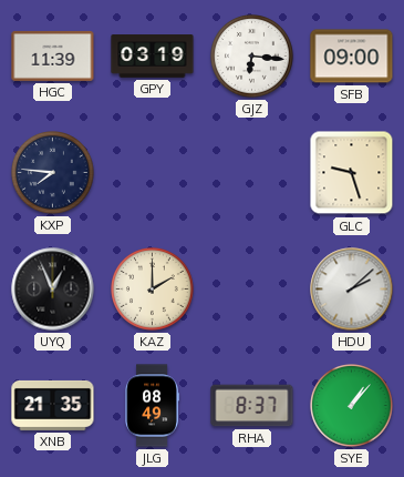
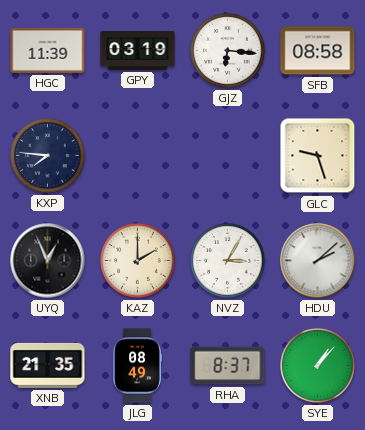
SFB: 09:00 -> 08:58
NVZ: none -> 3:05
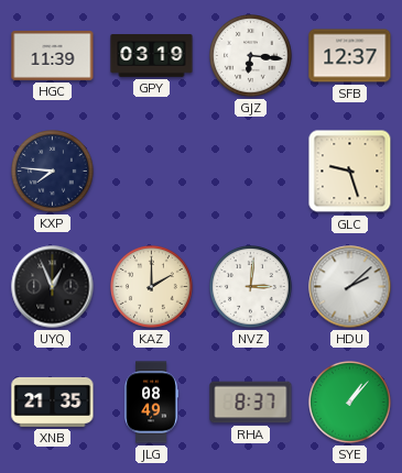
SFB: 08:58 -> 12:37
NVZ: 3:05 -> 3:01
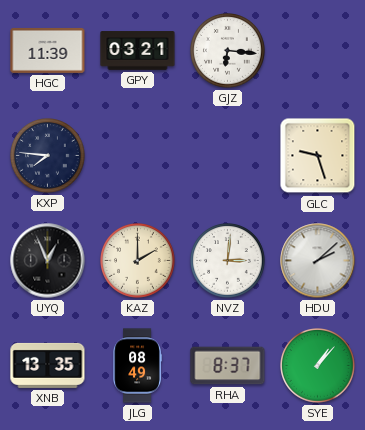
GPY: 03:19 -> 03:21
SFB: 12:37 -> none
XNB: 21:35 -> 13:35
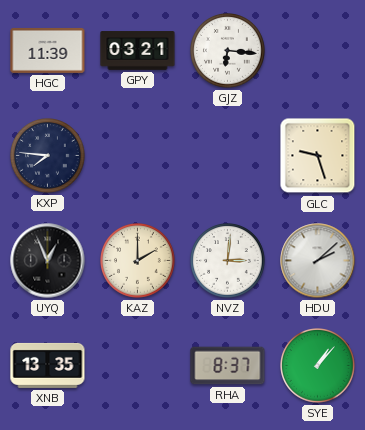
JLG: 08:49 -> none
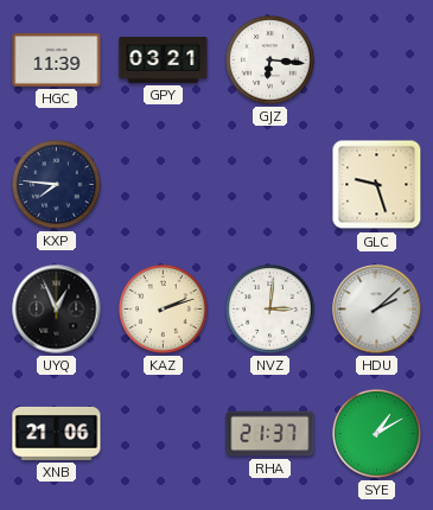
KAZ: 2:00 -> 2:12
XNB: 13:35 -> 21:06
RHA: 8:37 -> 21:37
SYE: 1:07 -> 1:10
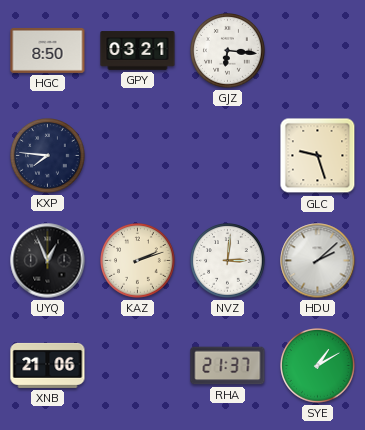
HGC: 11:39 -> 8:50
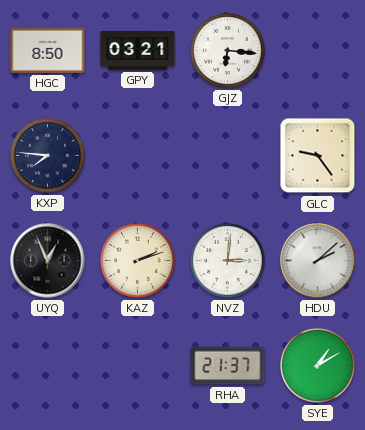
GLC: 9:27 -> 9:24
XNB: 21:06 -> none
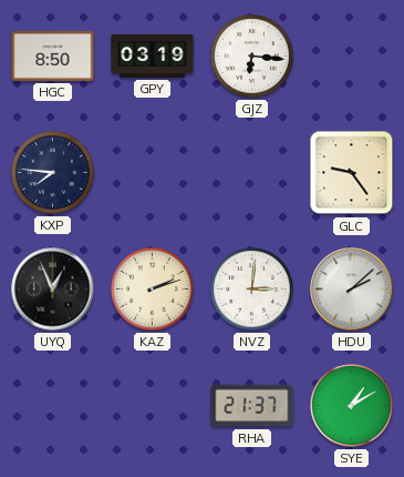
GPY: 03:21 -> 03:19
